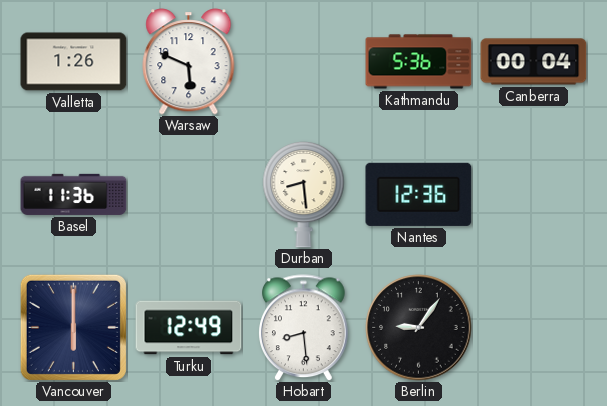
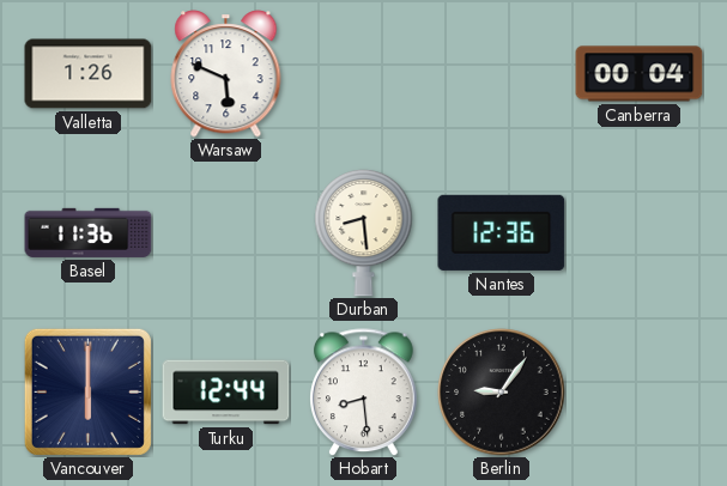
Kathmandu: 5:36 -> none
Turku: 12:49 -> 12:44
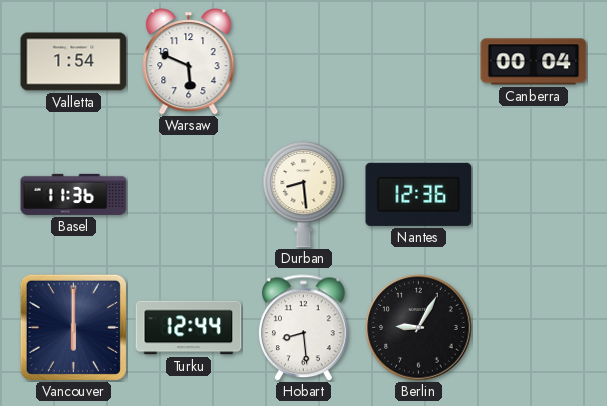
Valletta: 1:26 -> 1:54
Berlin: 9:06 -> 9:05
